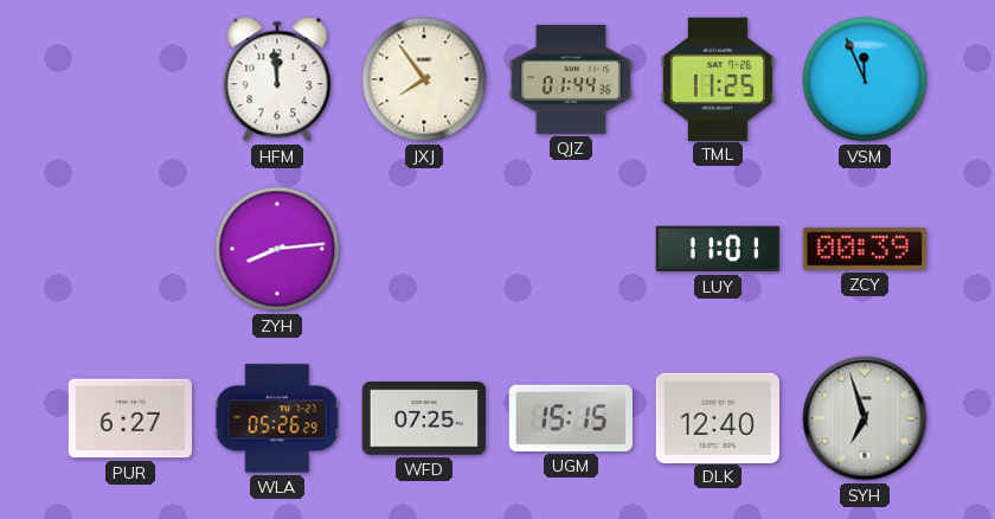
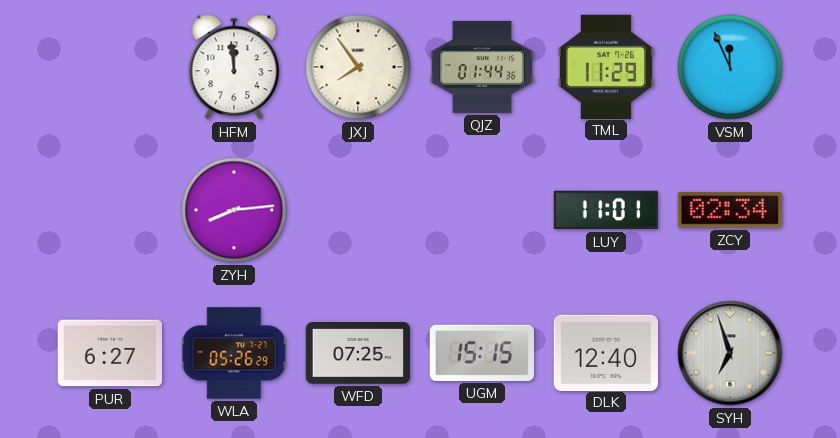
TML: 11:25 -> 11:29
ZCY: 00:39 -> 02:34
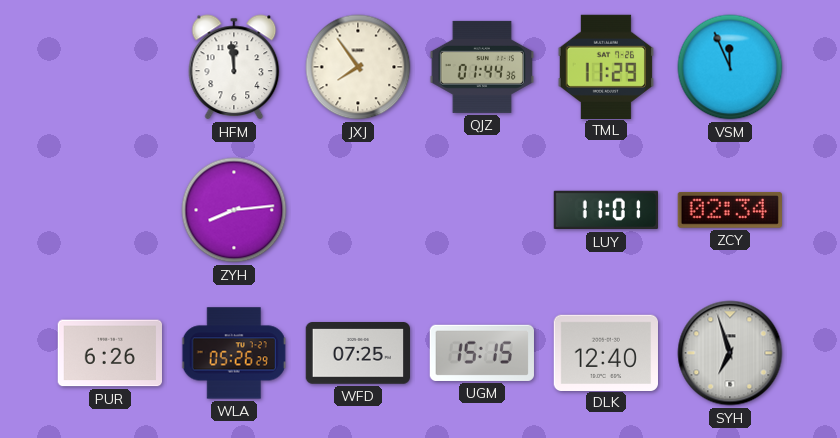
PUR: 6:27 -> 6:26
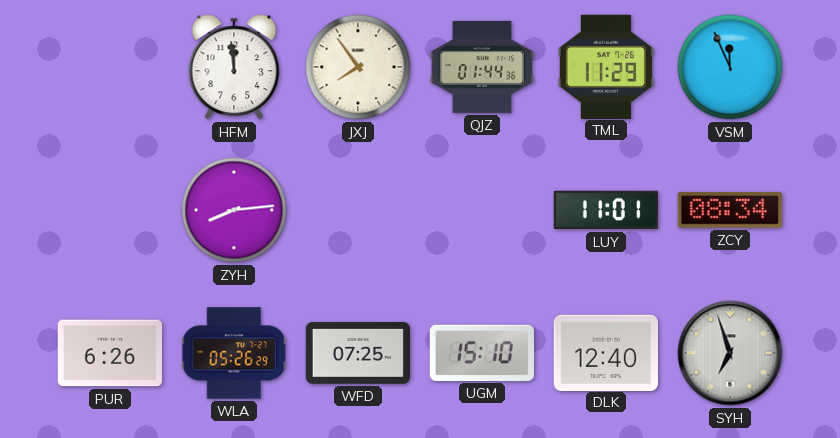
ZCY: 02:34 -> 08:34
UGM: 15:15 -> 15:10
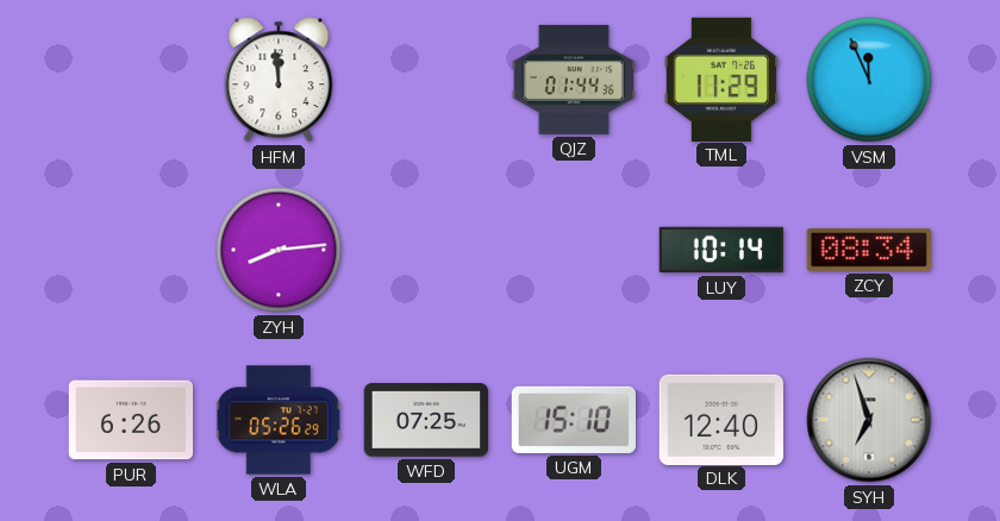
JXJ: 7:54 -> none
LUY: 11:01 -> 10:14
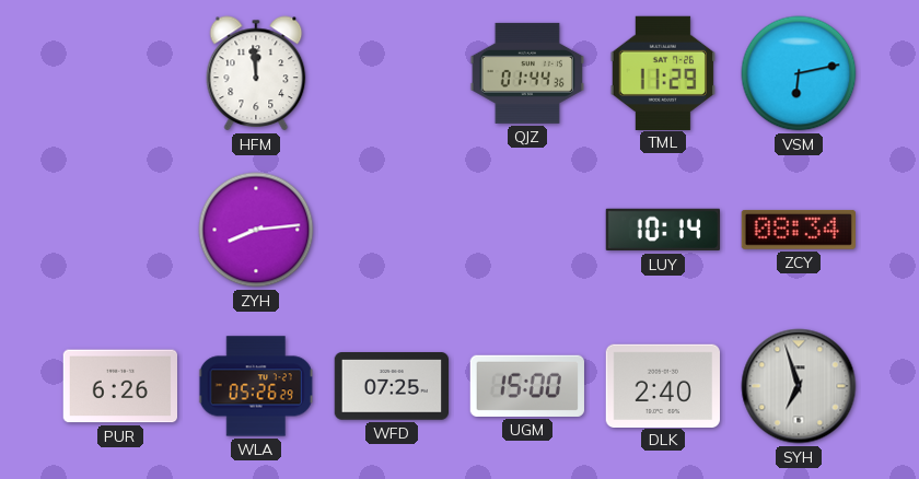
VSM: 11:56 -> 6:13
UGM: 15:10 -> 15:00
DLK: 12:40 -> 2:40
